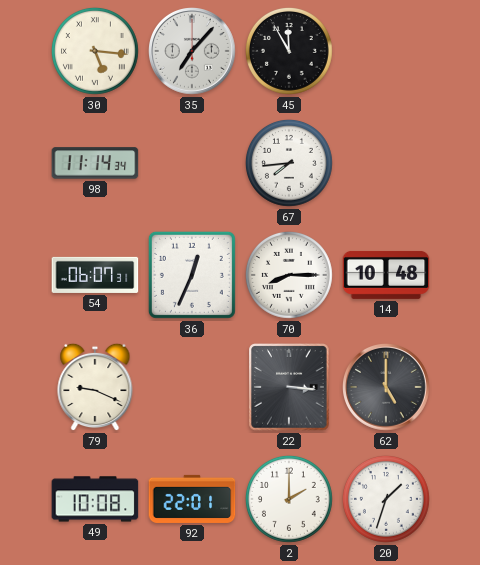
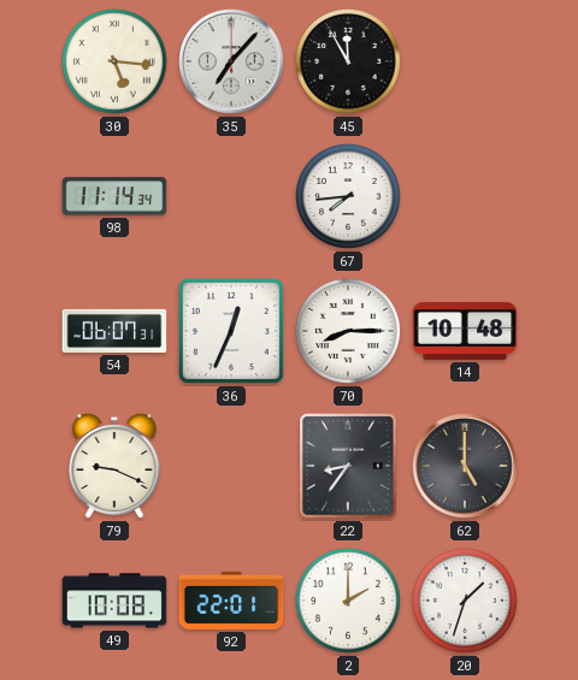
22: 3:16 -> 8:36
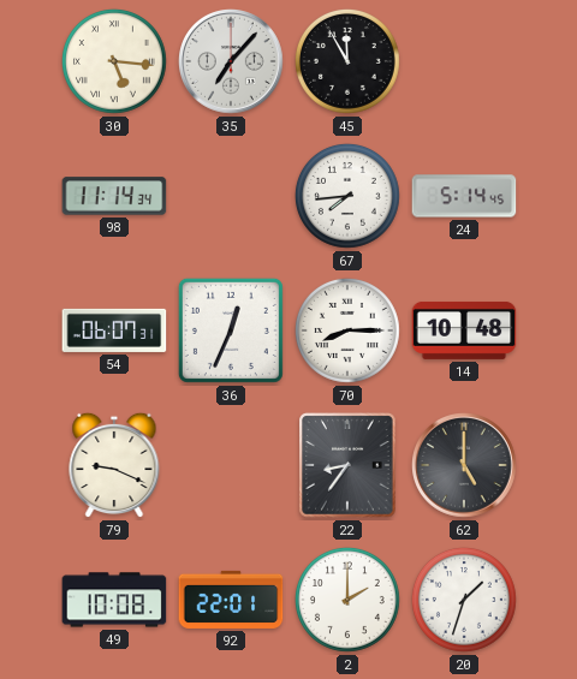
24: none -> 5:14
